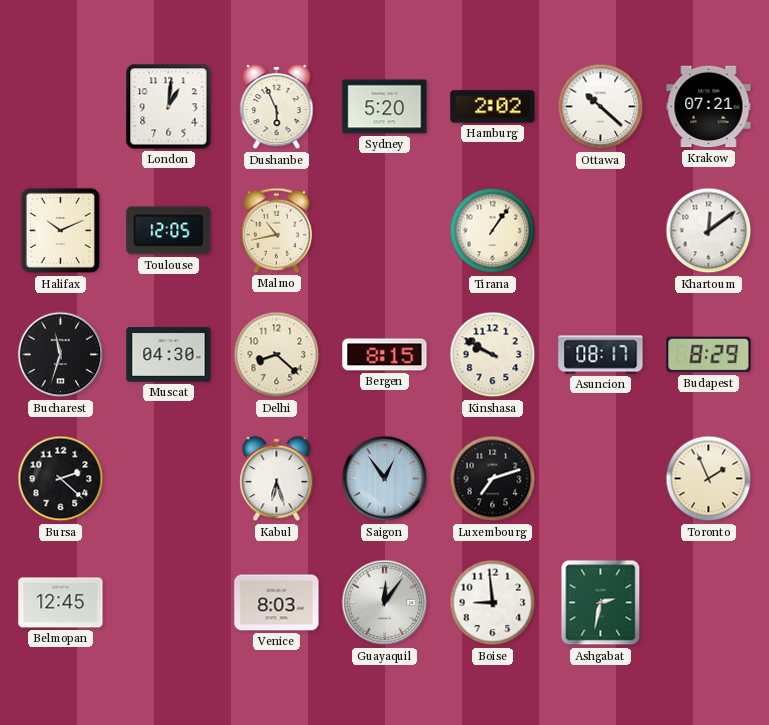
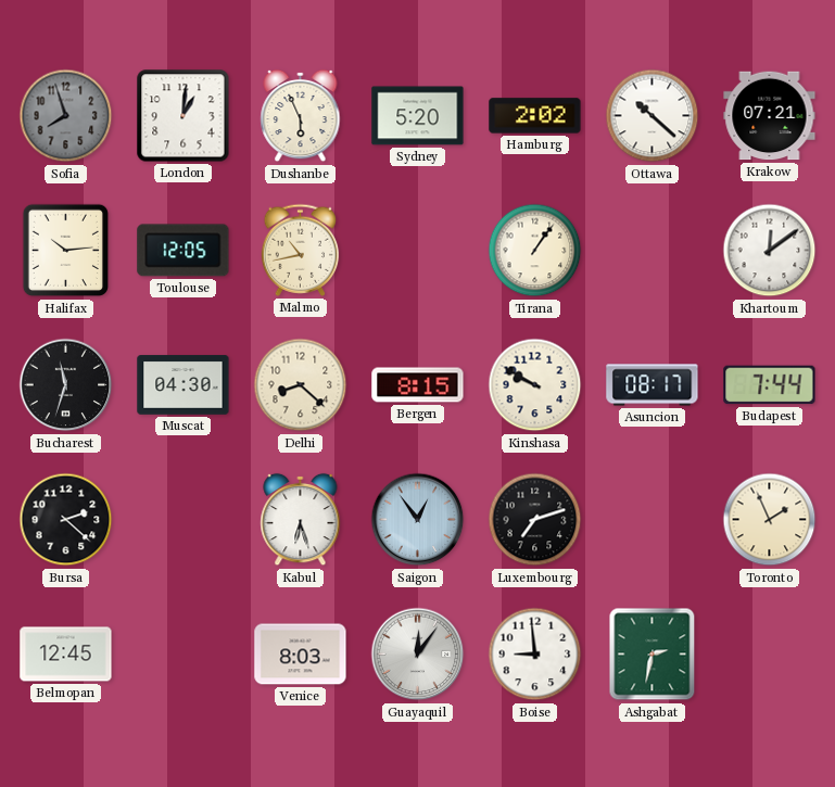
Sofia: none -> 7:57
Halifax: 10:11 -> 10:14
Budapest: 8:29 -> 7:44
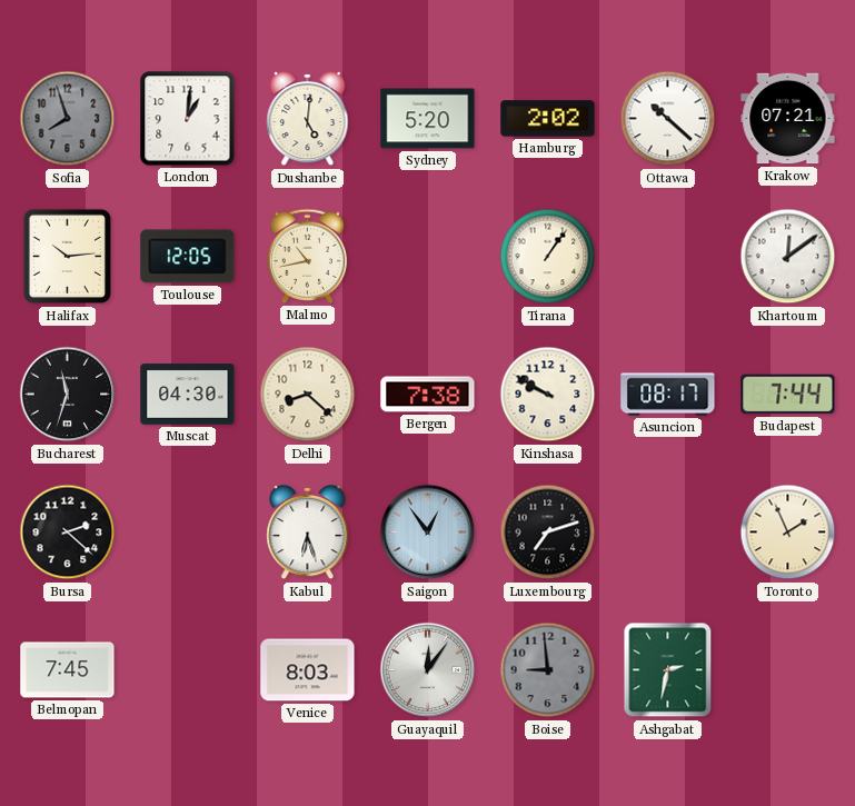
Dushanbe: 5:56 -> 5:01
Bergen: 8:15 -> 7:38
Belmopan: 12:45 -> 7:45
Boise dial: white -> grey
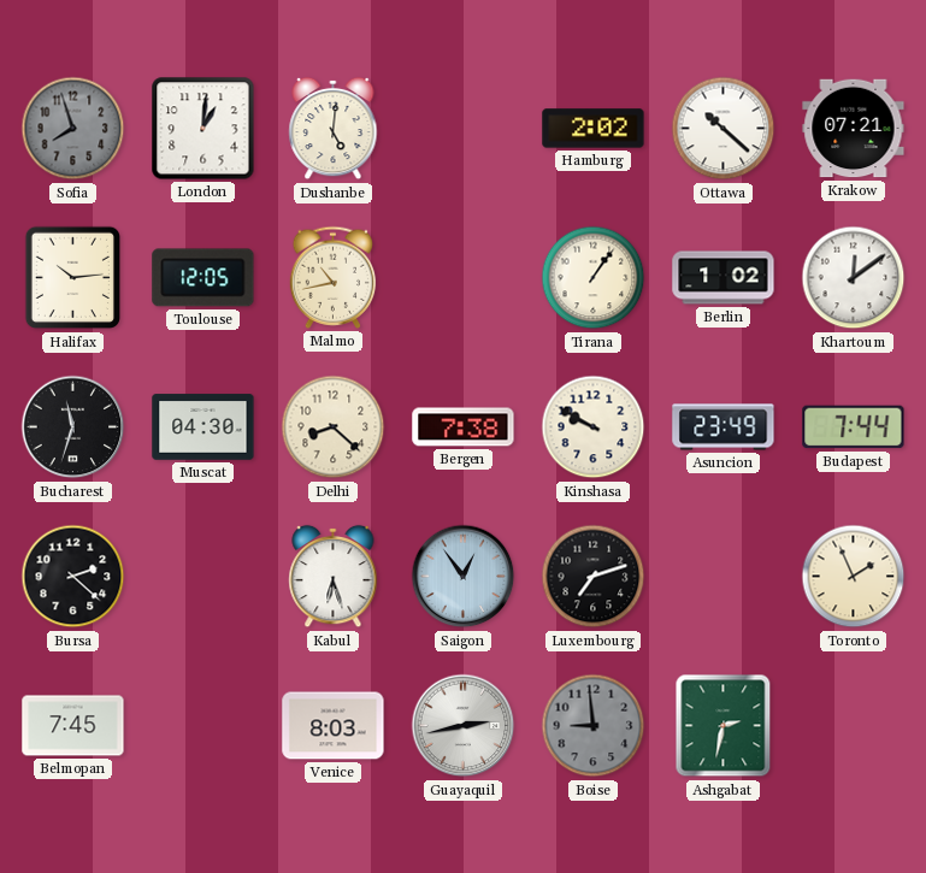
Sydney: 5:20 -> none
Berlin: none -> 1:02
Asuncion: 08:17 -> 23:49
Guayaquil: 12:06 -> 2:43
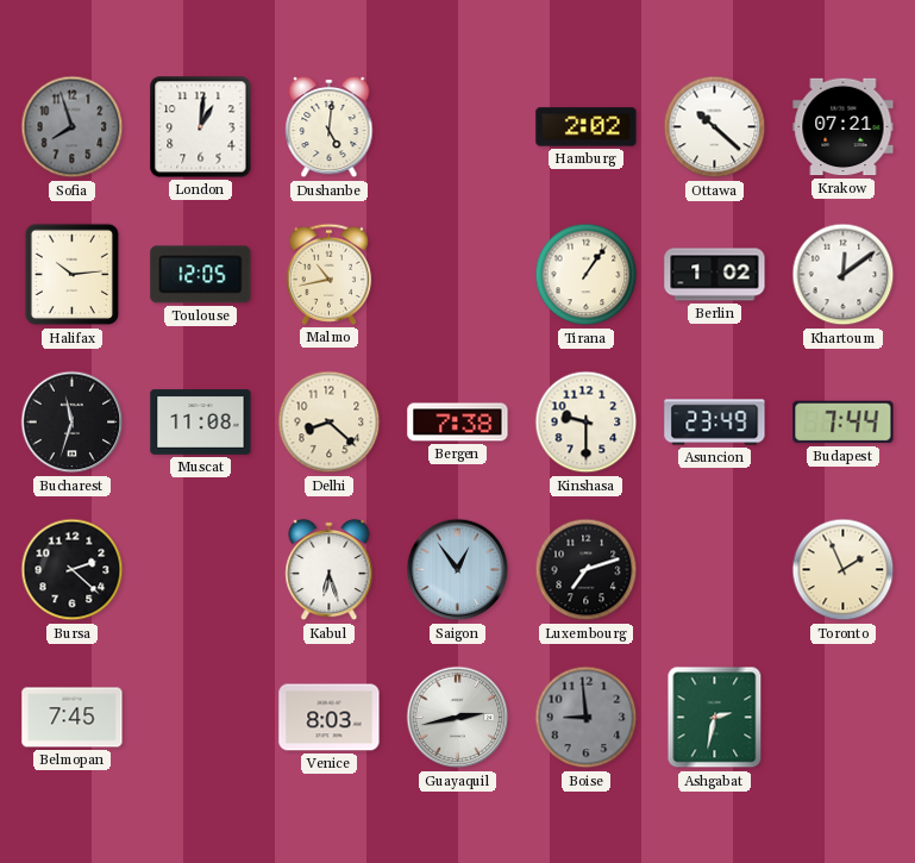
Muscat: 04:30 -> 11:08
Kinshasa: 9:50 -> 9:30
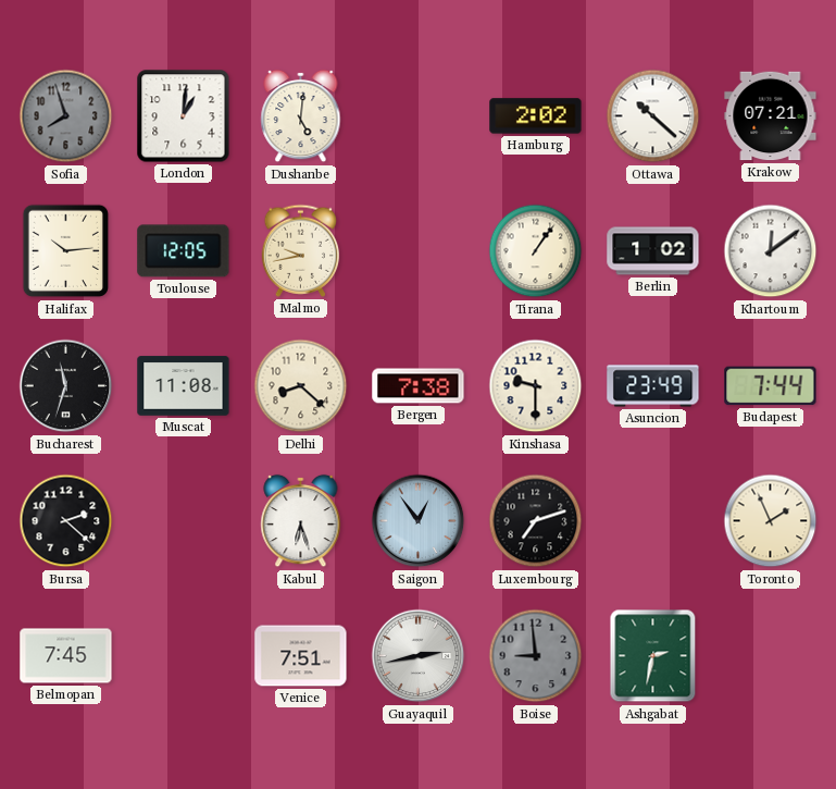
Malmo: 10:43 -> 9:43
Venice: 8:03 -> 7:51
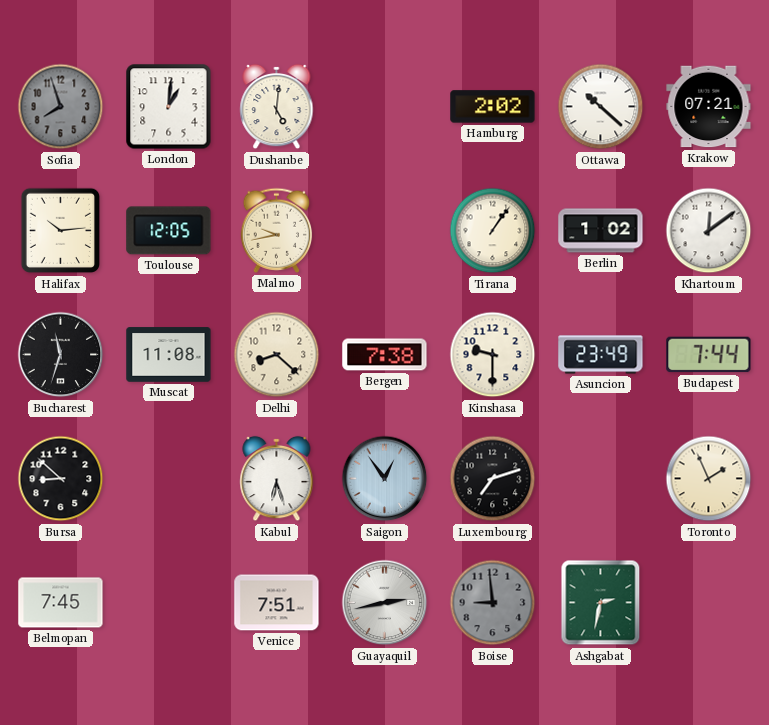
Bursa: 2:22 -> 8:52
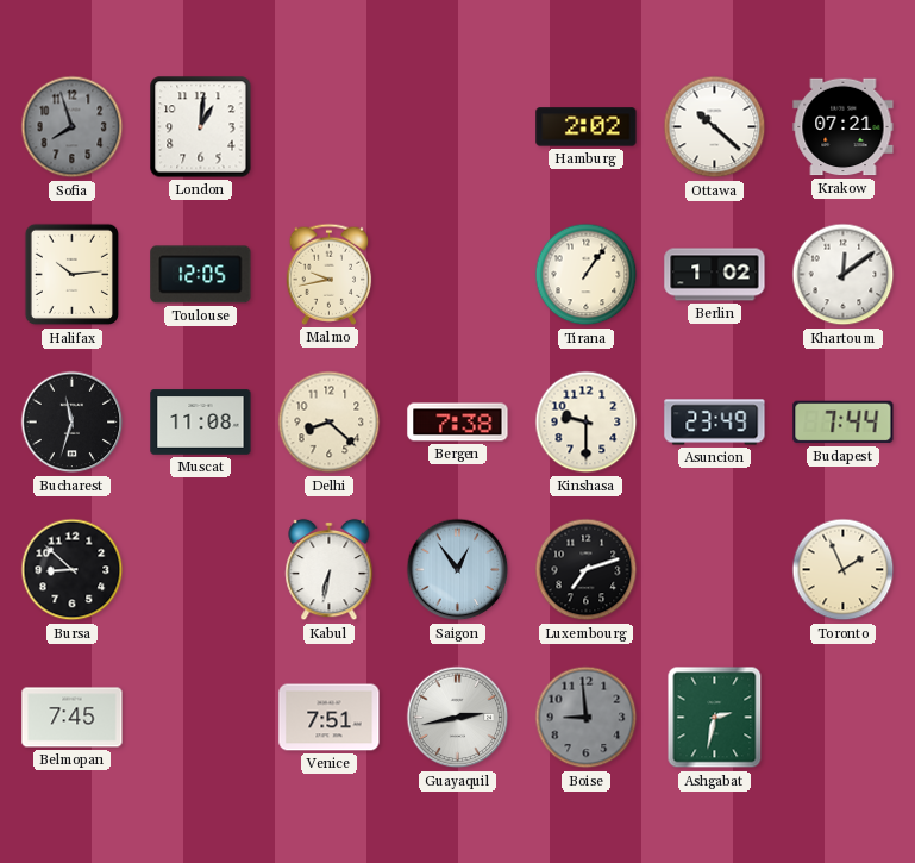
Dushanbe: 5:01 -> none
Kabul: 6:27 -> 6:32
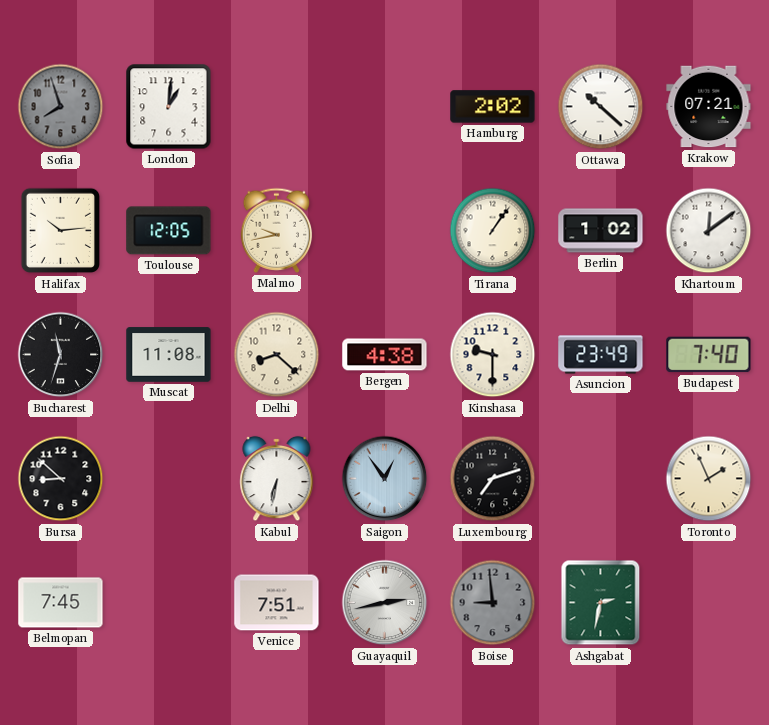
Bergen: 7:38 -> 4:38
Budapest: 7:44 -> 7:40
